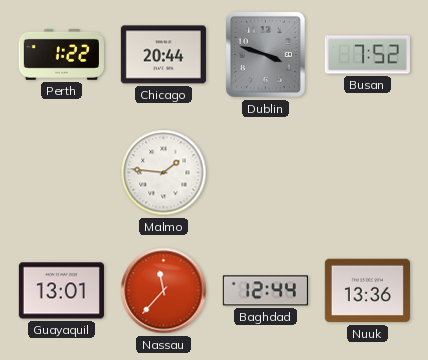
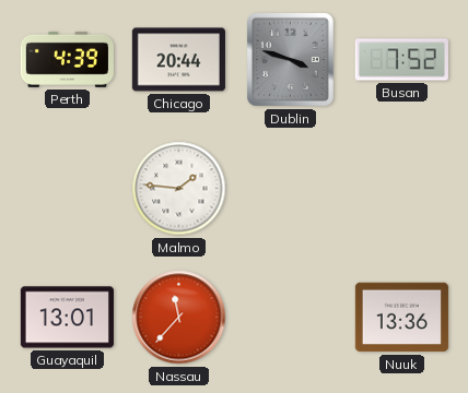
Perth: 1:22 -> 4:39
Baghdad: 12:44 -> none
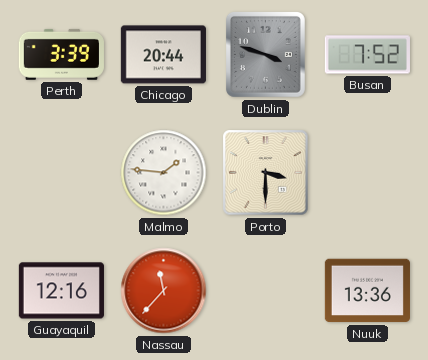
Perth: 4:39 -> 3:39
Porto: none -> 3:30
Guayaquil: 13:01 -> 12:16
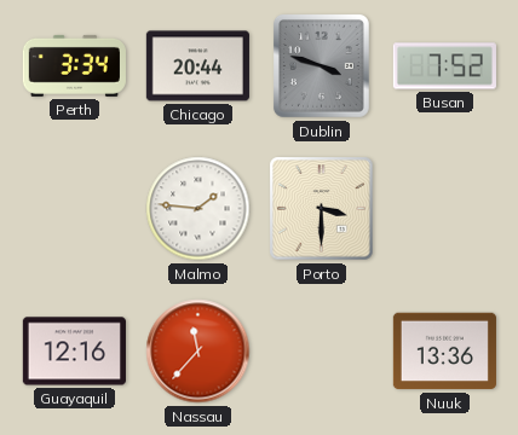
Perth: 3:39 -> 3:34
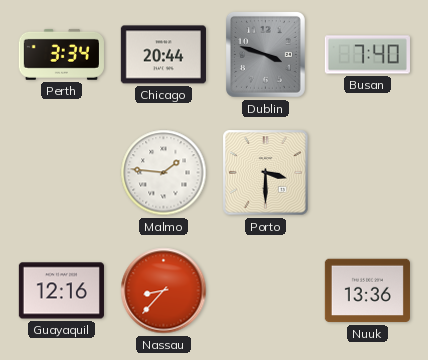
Busan: 7:52 -> 7:40
Nassau: 11:37 -> 8:37
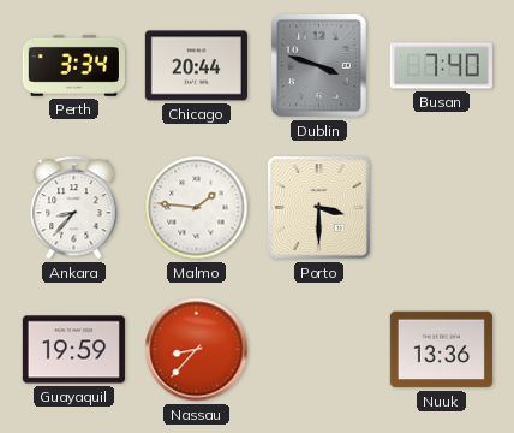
Ankara: none -> 8:37
Guayaquil: 12:16 -> 19:59
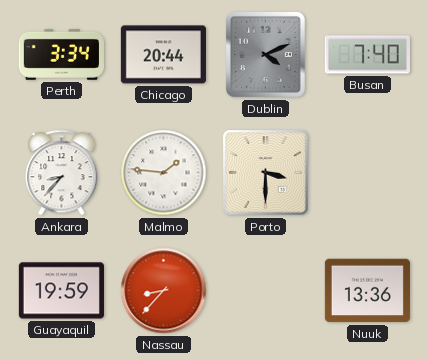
Dublin: 3:48 -> 4:11
